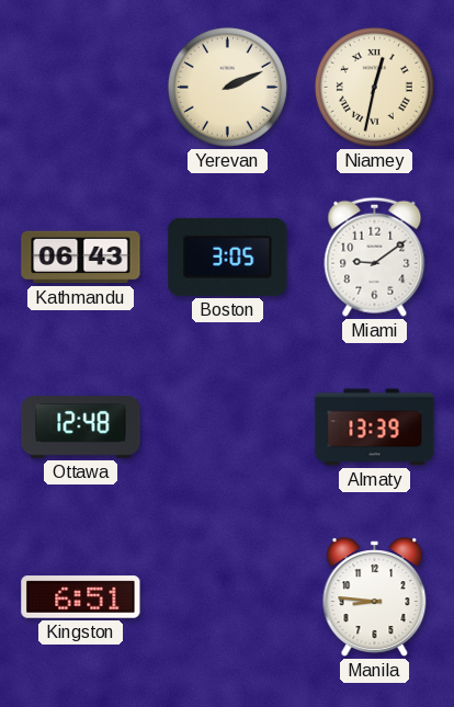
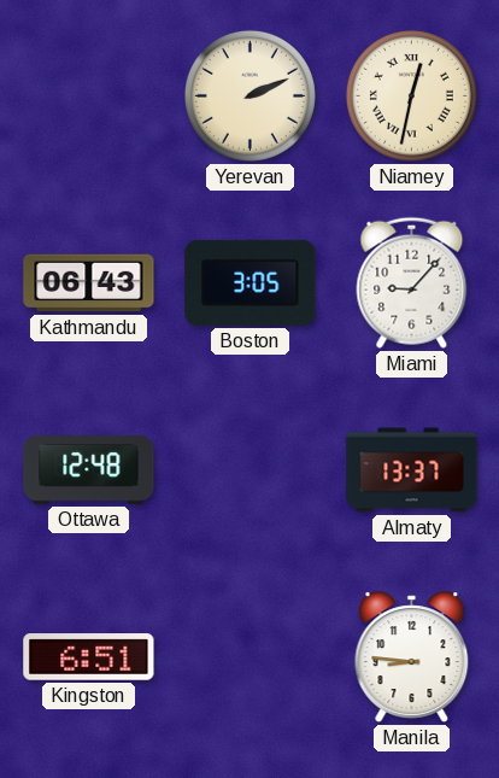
Miami: 9:09 -> 9:07
Almaty: 13:39 -> 13:37
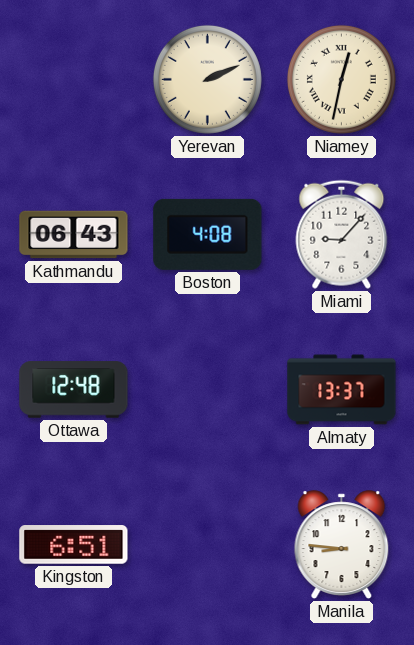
Boston: 3:05 -> 4:08
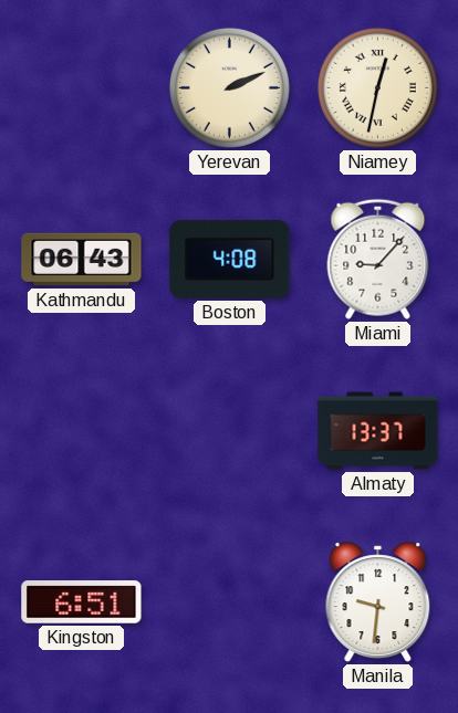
Ottawa: 12:48 -> none
Manila: 8:46 -> 9:31
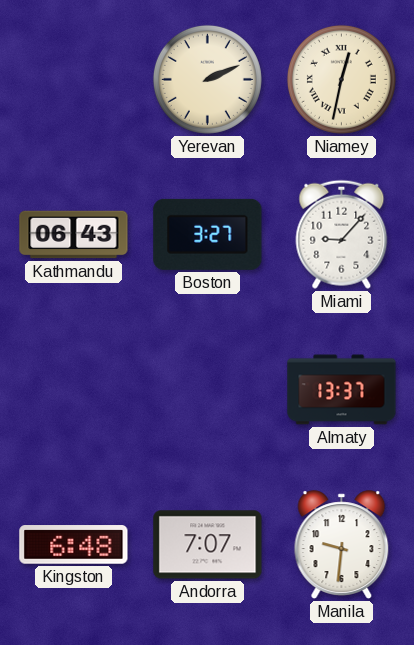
Boston: 4:08 -> 3:27
Kingston: 6:51 -> 6:48
Andorra: none -> 7:07
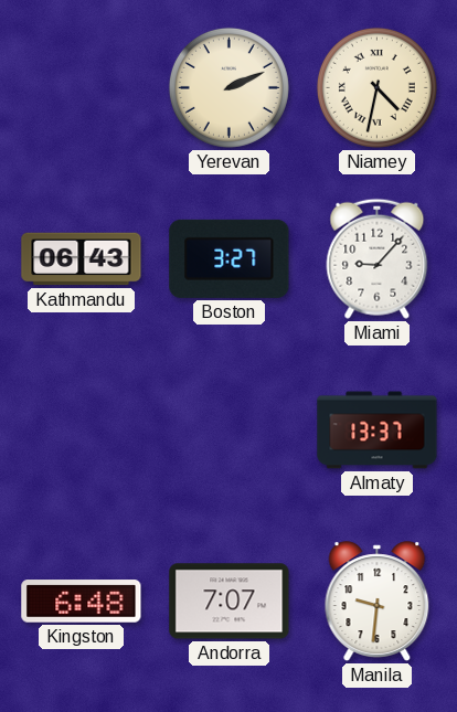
Niamey: 12:32 -> 4:32
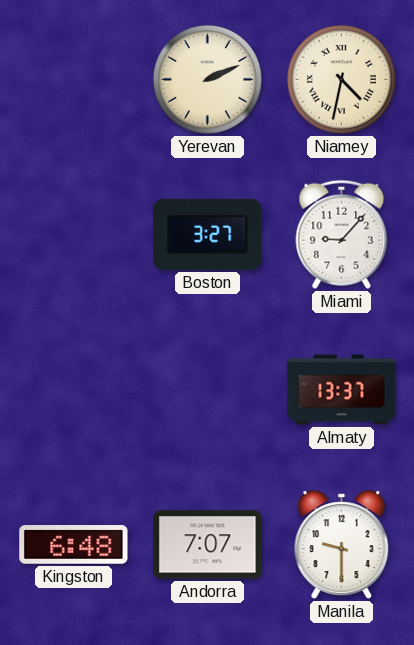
Kathmandu: 06:43 -> none
Manila: 9:31 -> 9:30
